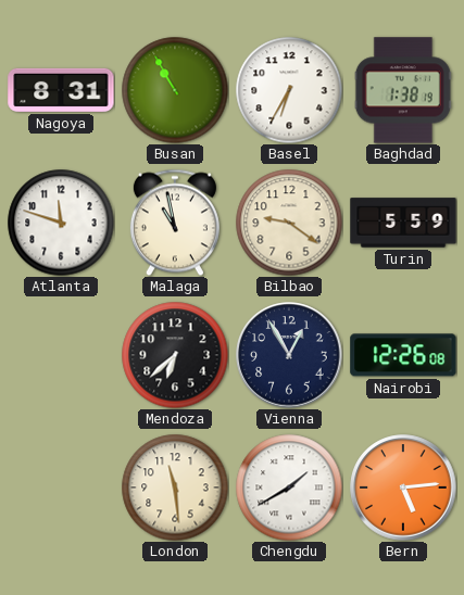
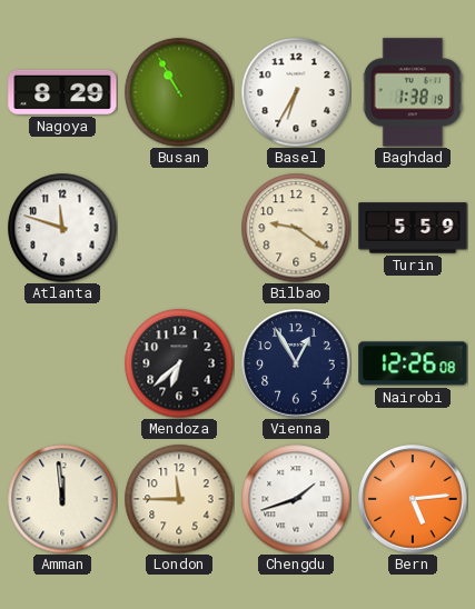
Nagoya: 8:31 -> 8:29
Malaga: 10:58 -> none
Amman: none -> 11:59
London: 11:29 -> 11:45
Chengdu: 1:40 -> 1:42
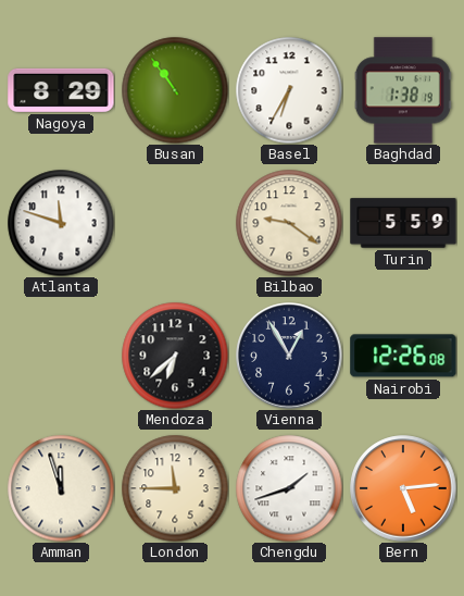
Busan: 10:55 -> 10:54
Amman: 11:59 -> 11:57
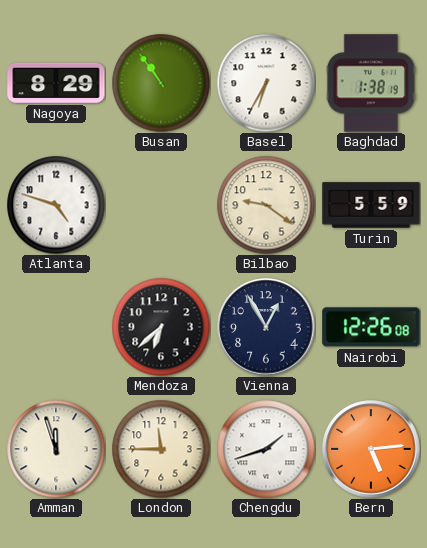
Atlanta: 11:48 -> 4:48
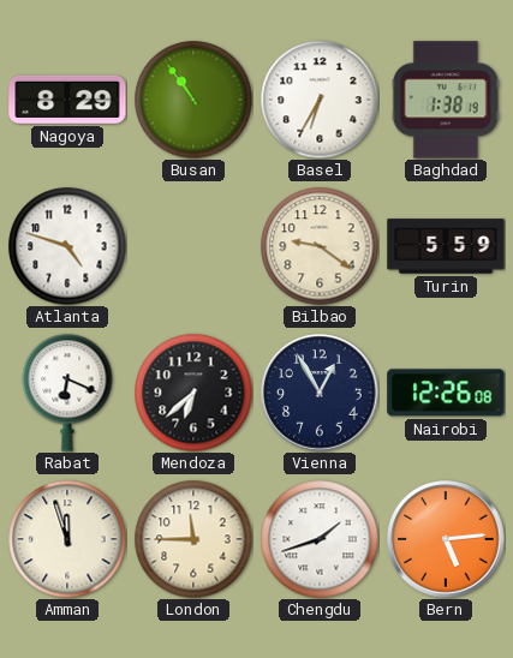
Rabat: none -> 6:19
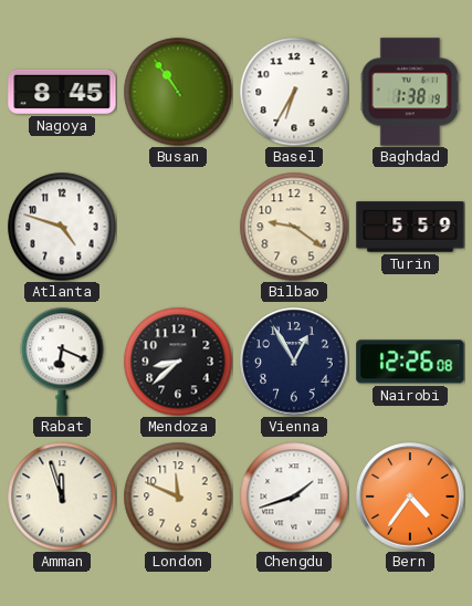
Nagoya: 8:29 -> 8:45
Mendoza: 6:38 -> 8:38
London: 11:45 -> 11:49
Bern: 5:14 -> 4:36
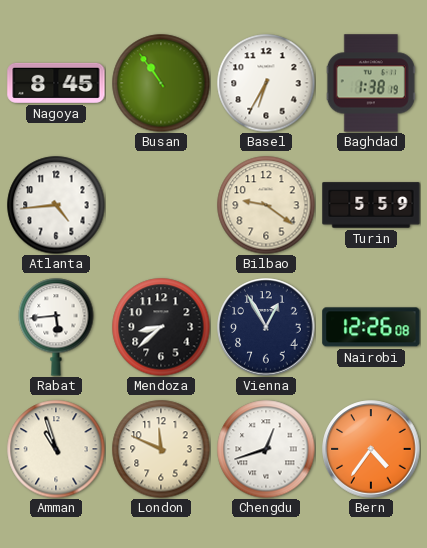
Atlanta: 4:48 -> 4:44
Rabat: 6:19 -> 5:44
Amman: 11:57 -> 10:57
Chengdu: 1:42 -> 12:42
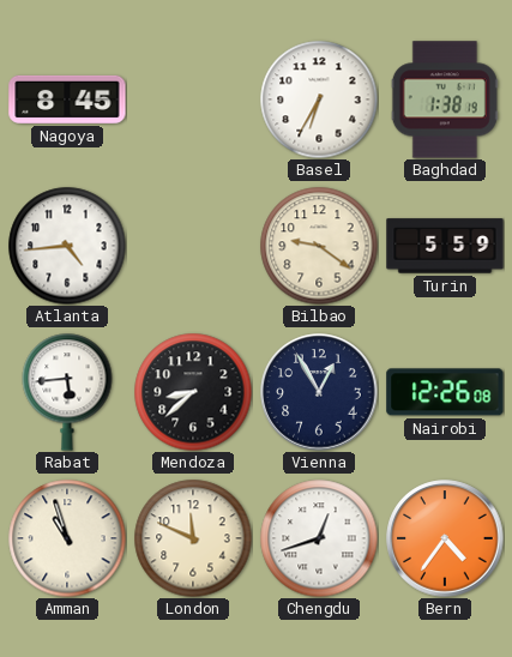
Busan: 10:54 -> none
